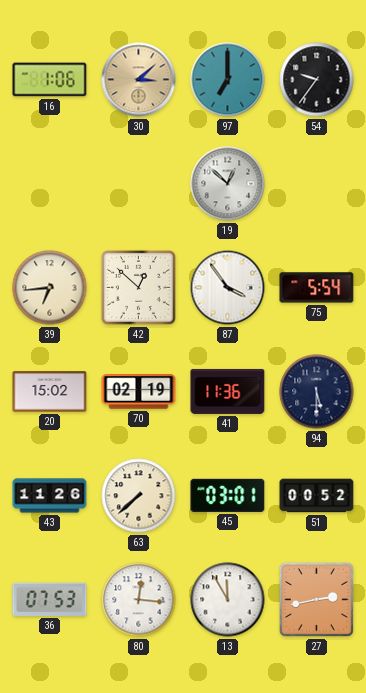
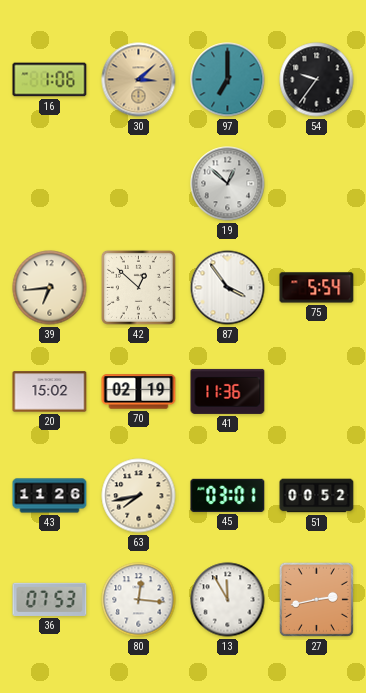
94: 5:30 -> none
63: 7:38 -> 7:43
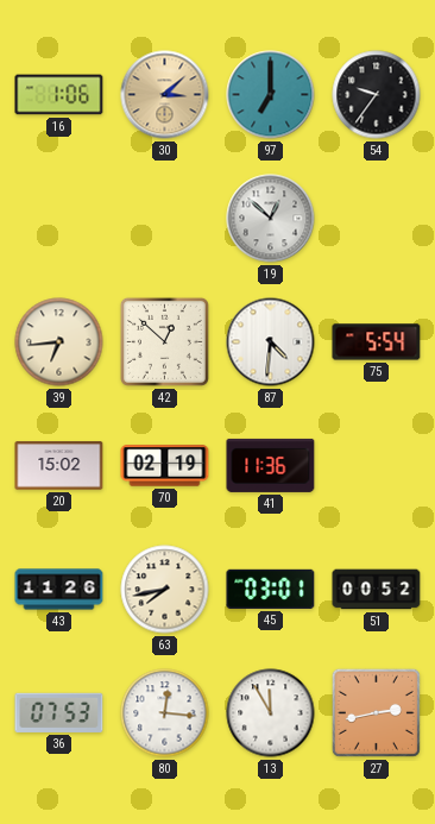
87: 3:54 -> 4:31
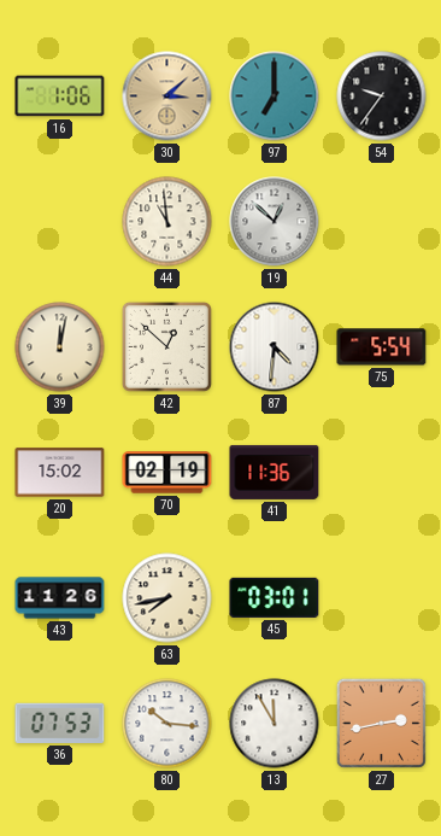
44: none -> 10:59
39: 6:44 -> 12:02
51: 00:52 -> none
80: 12:16 -> 10:16
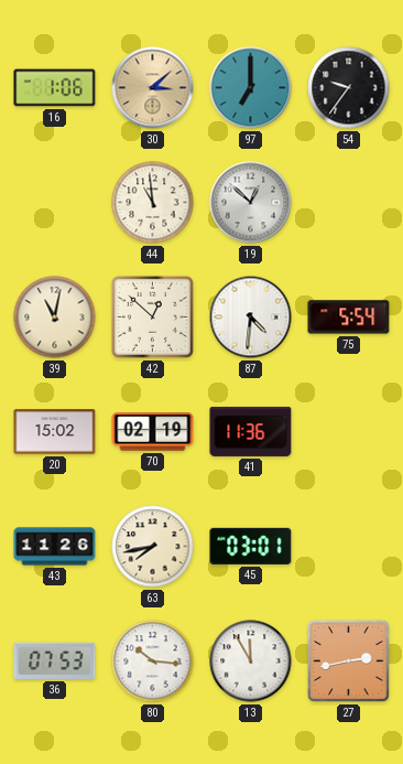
39: 12:02 -> 11:02
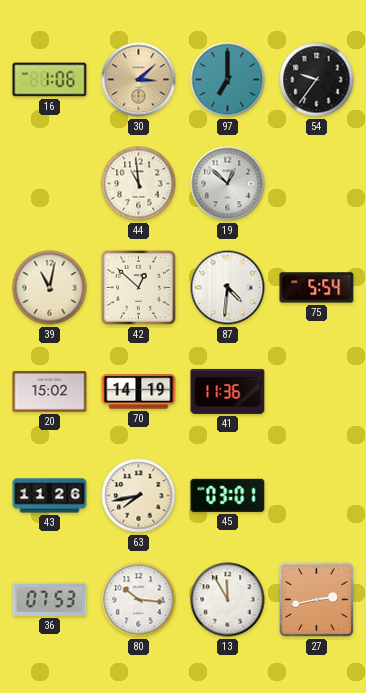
70: 02:19 -> 14:19
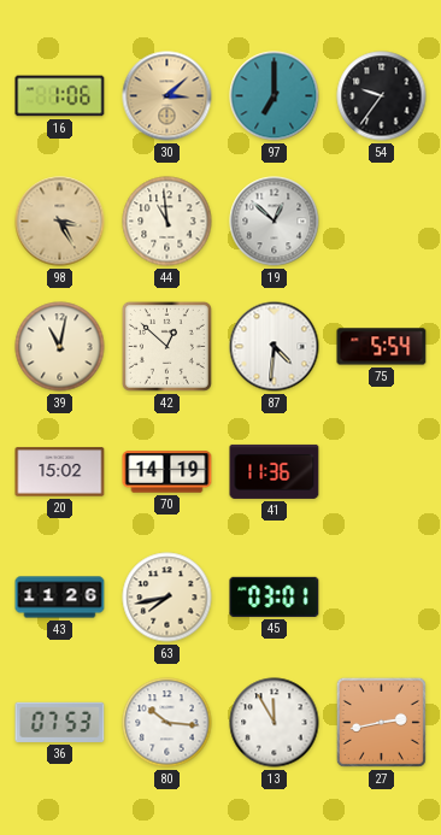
98: none -> 3:25
